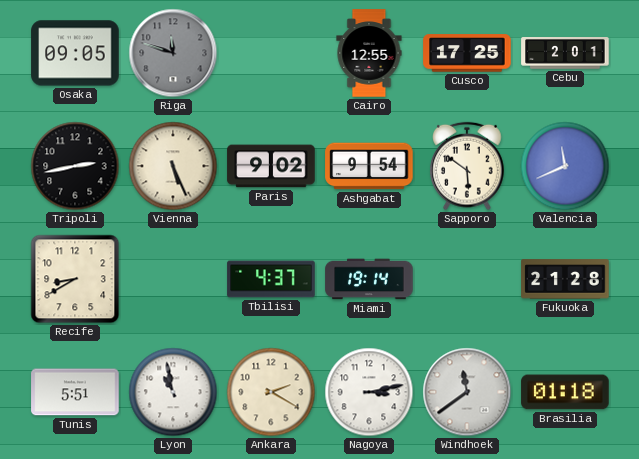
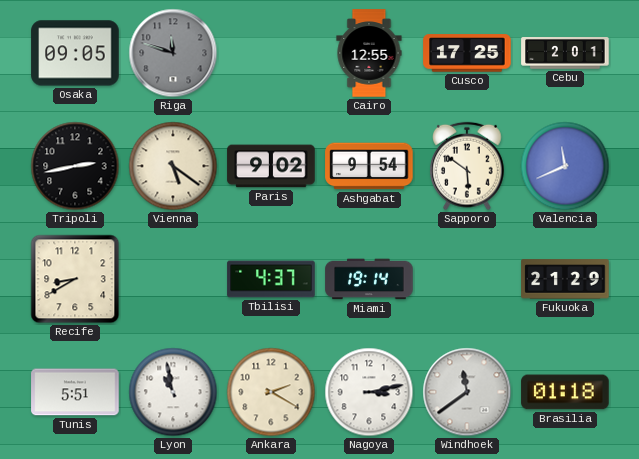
Vienna: 5:26 -> 5:21
Fukuoka: 21:28 -> 21:29
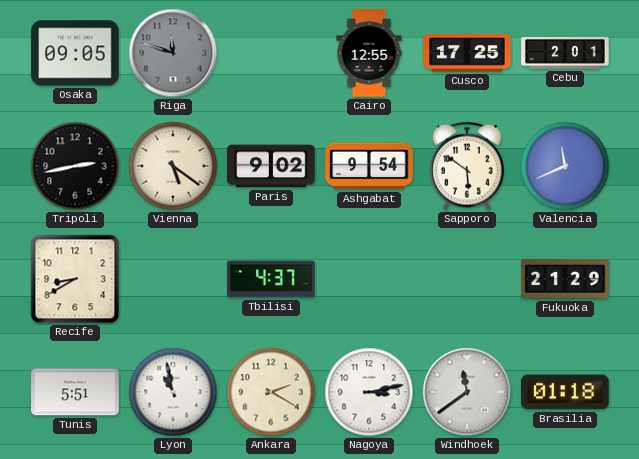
Miami: 19:14 -> none
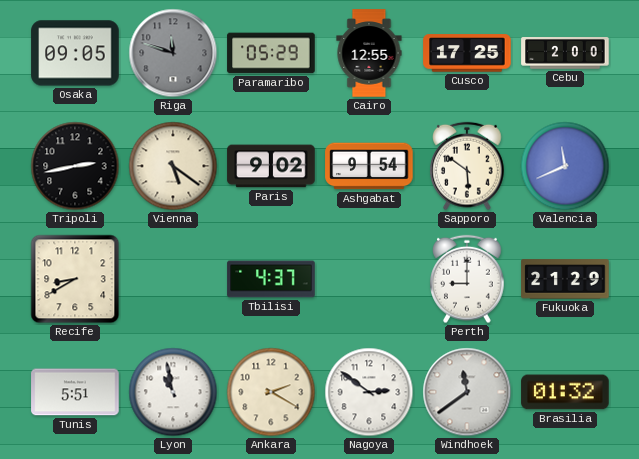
Paramaribo: none -> 05:29
Cebu: 2:01 -> 2:00
Perth: none -> 9:00
Nagoya: 3:13 -> 2:51
Brasilia: 01:18 -> 01:32
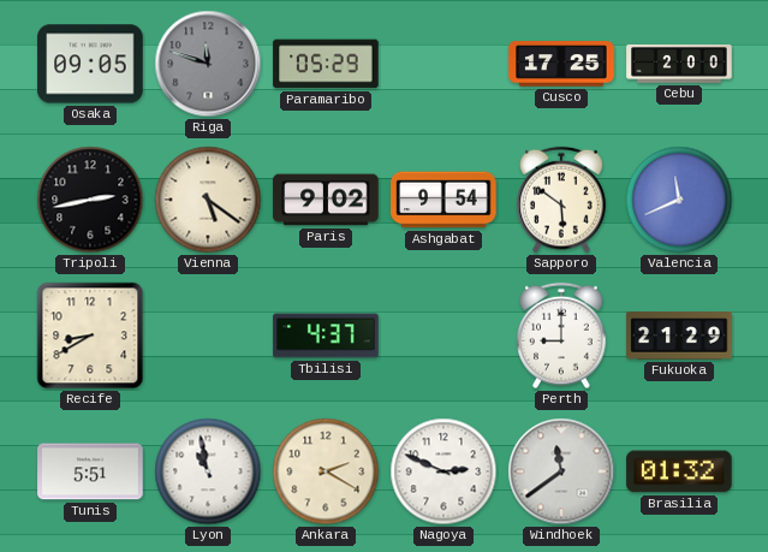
Cairo: 12:55 -> none
Nagoya: 2:51 -> 2:49
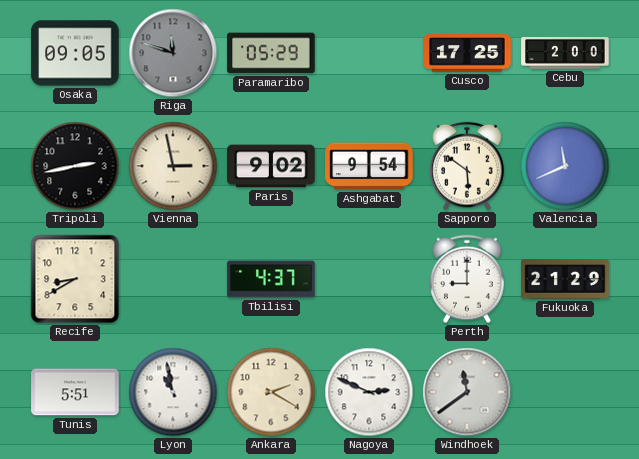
Vienna: 5:21 -> 2:58
Brasilia: 01:32 -> none
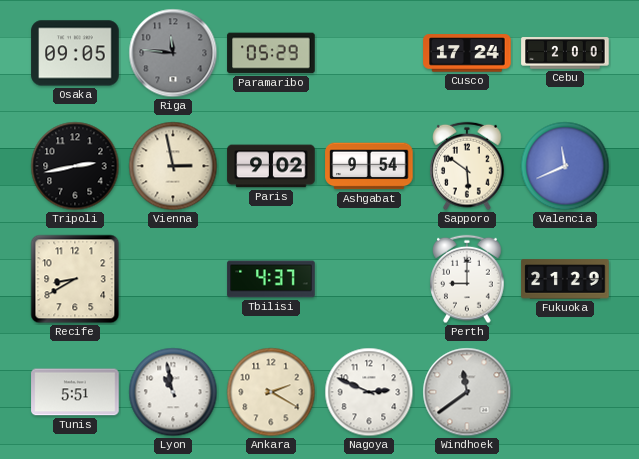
Riga: 11:48 -> 11:46
Cusco: 17:25 -> 17:24
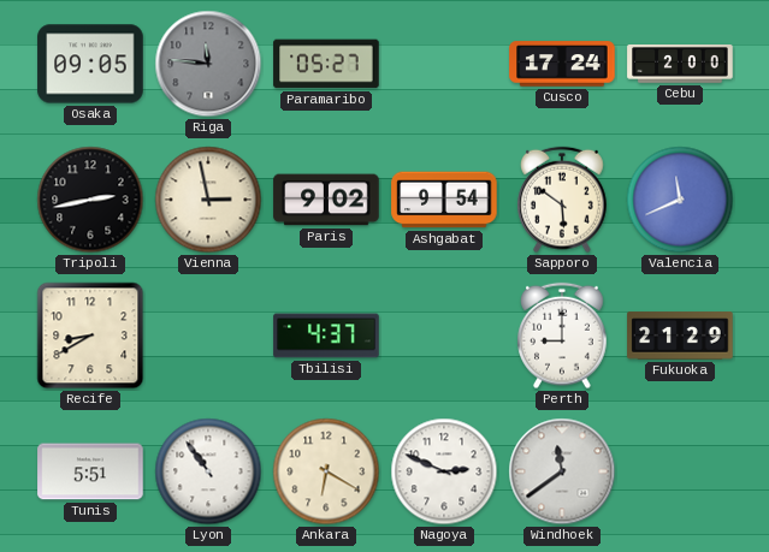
Paramaribo: 05:29 -> 05:27
Lyon: 10:58 -> 10:54
Ankara: 2:20 -> 6:20
